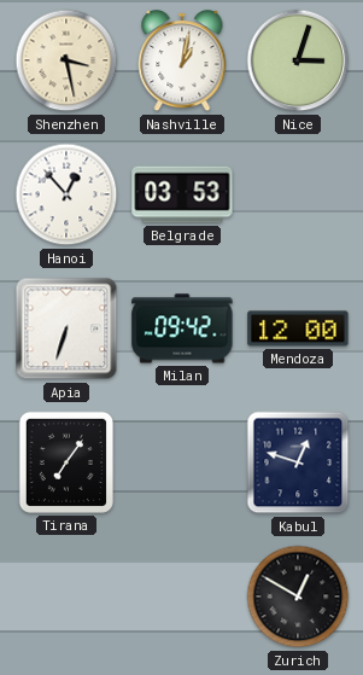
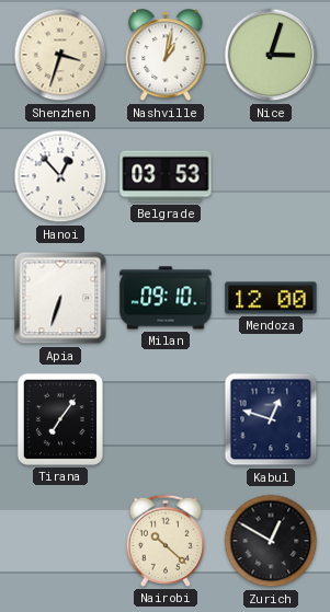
Shenzhen: 3:28 -> 3:33
Milan: 09:42 -> 09:10
Nairobi: none -> 10:22
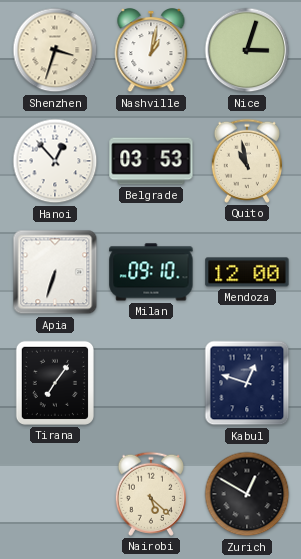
Quito: none -> 10:58
Nairobi: 10:22 -> 5:22
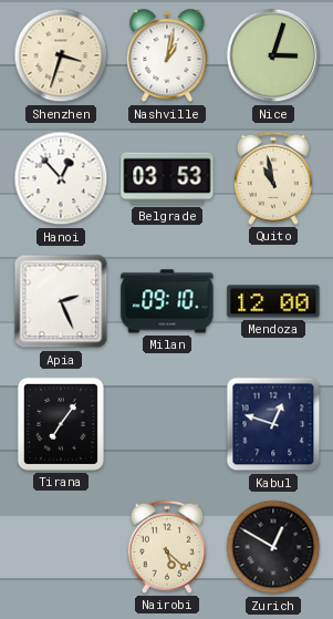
Apia: 6:33 -> 2:26
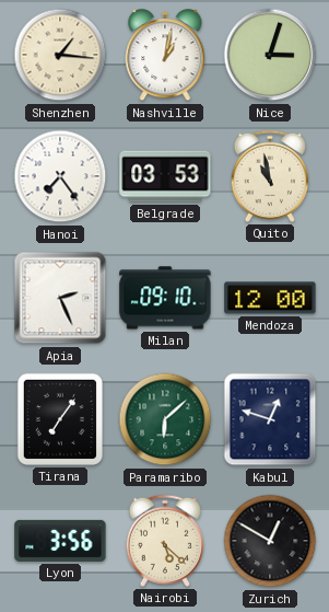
Shenzhen: 3:33 -> 1:16
Hanoi: 12:53 -> 7:24
Paramaribo: none -> 6:08
Lyon: none -> 3:56
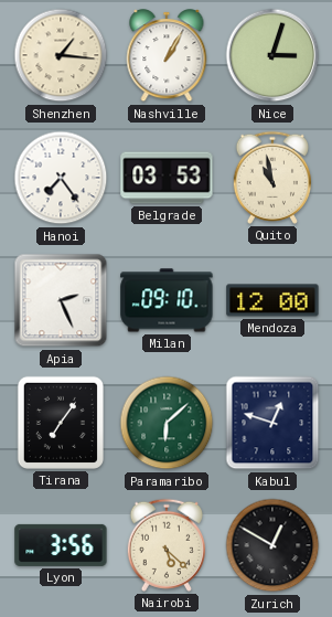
Nashville: 1:02 -> 1:05
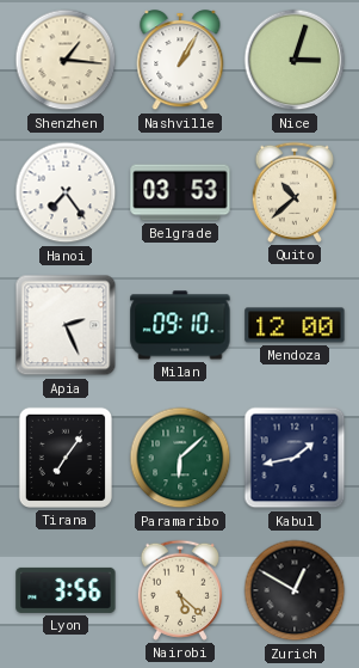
Quito: 10:58 -> 10:38
Kabul: 12:48 -> 1:43
